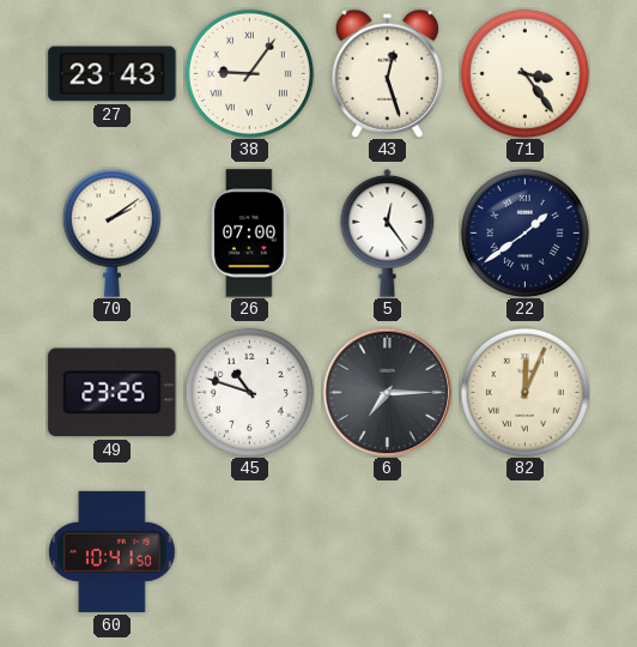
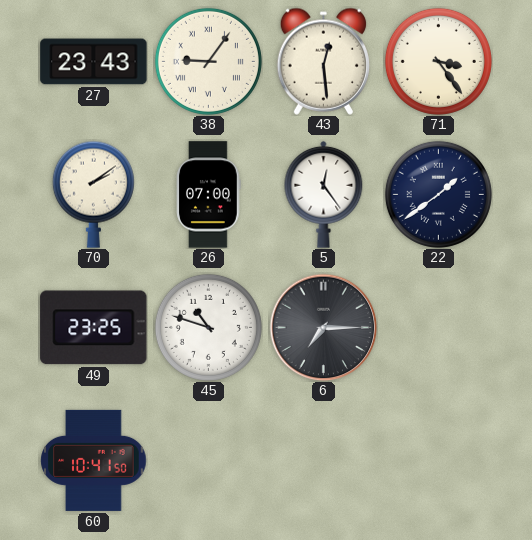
43: 12:27 -> 12:29
82: 12:04 -> none
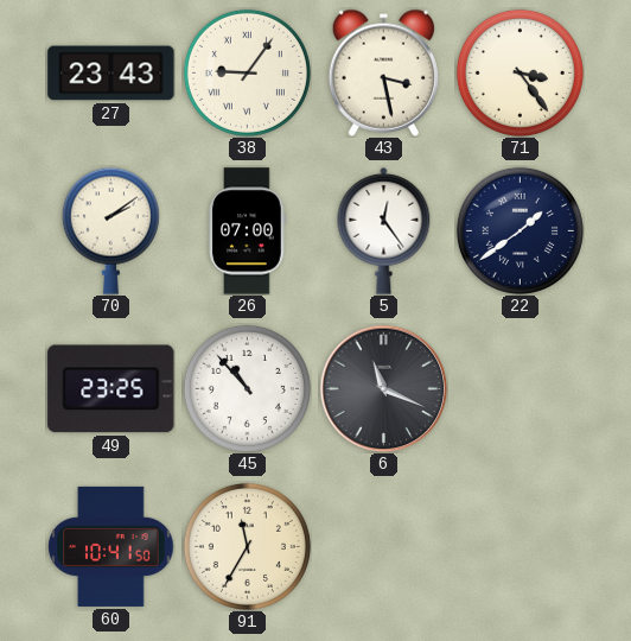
43: 12:29 -> 3:28
45: 10:48 -> 10:53
6: 7:15 -> 11:19
91: none -> 11:35
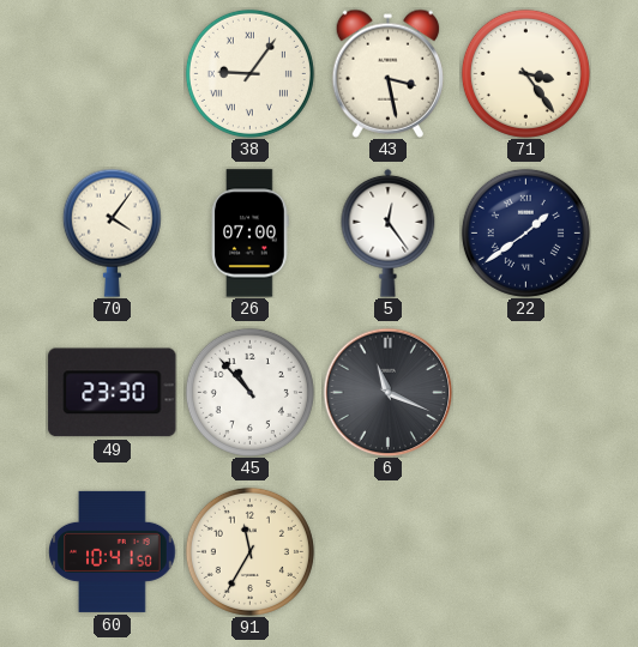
27: 23:43 -> none
70: 2:09 -> 4:06
49: 23:25 -> 23:30
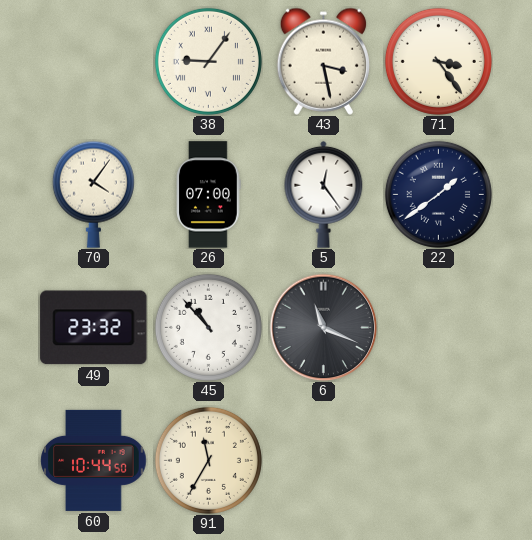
49: 23:30 -> 23:32
60: 10:41 -> 10:44
